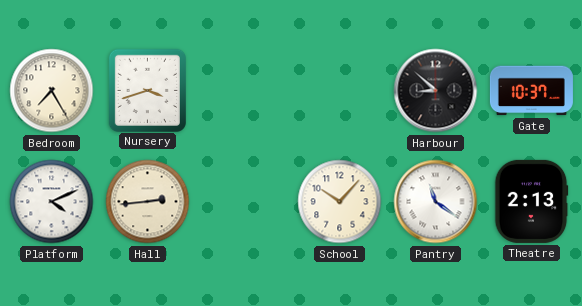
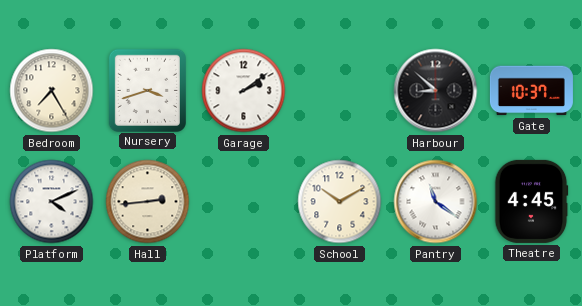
Garage: none -> 2:09
School: 10:07 -> 10:10
Theatre: 2:13 -> 4:45
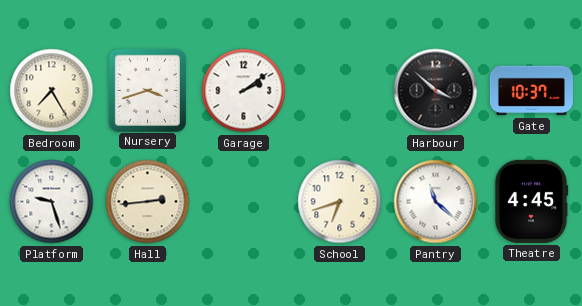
Harbour: 8:52 -> 3:52
Platform: 4:11 -> 9:27
School: 10:10 -> 6:42
Pantry: 11:21 -> 11:22
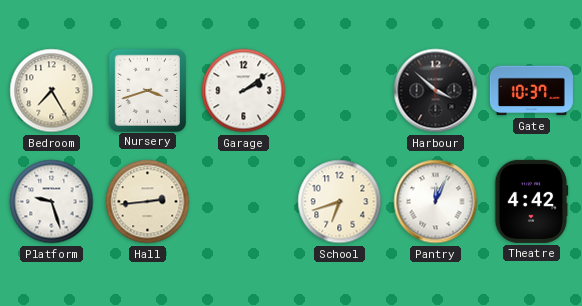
Pantry: 11:22 -> 12:04
Theatre: 4:45 -> 4:42
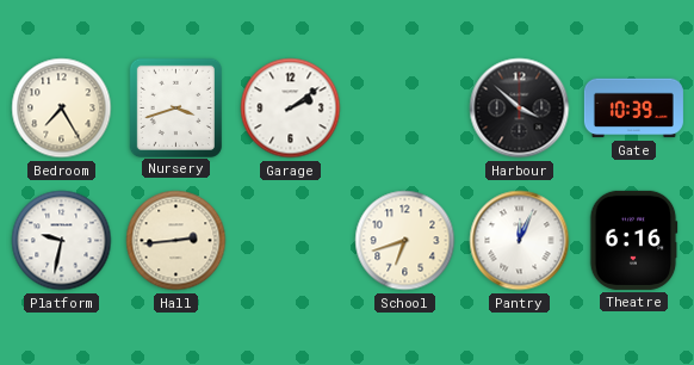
Gate: 10:37 -> 10:39
Platform: 9:27 -> 9:32
Theatre: 4:42 -> 6:16
